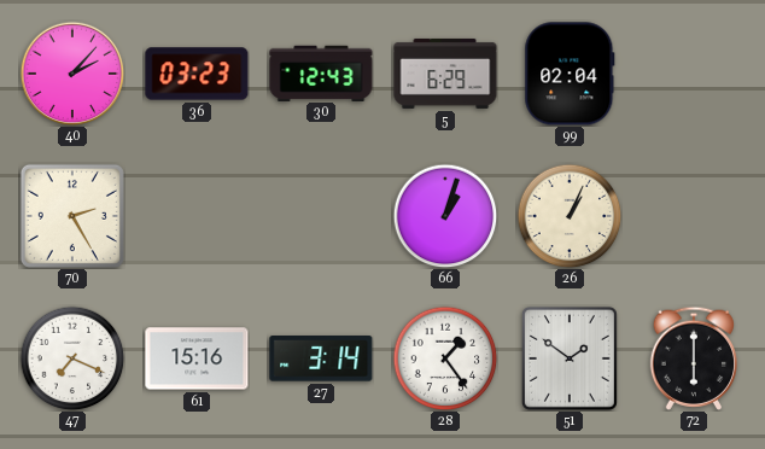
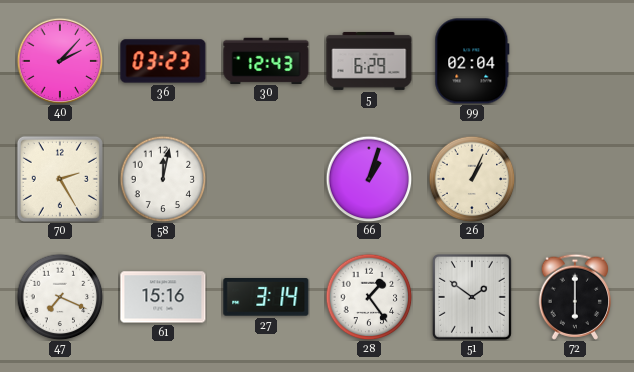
58: none -> 12:02
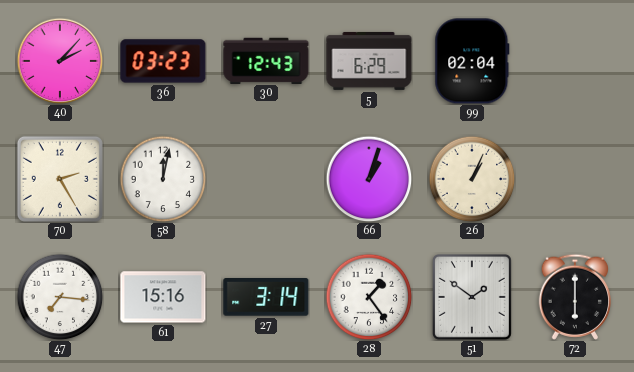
47: 7:19 -> 7:16
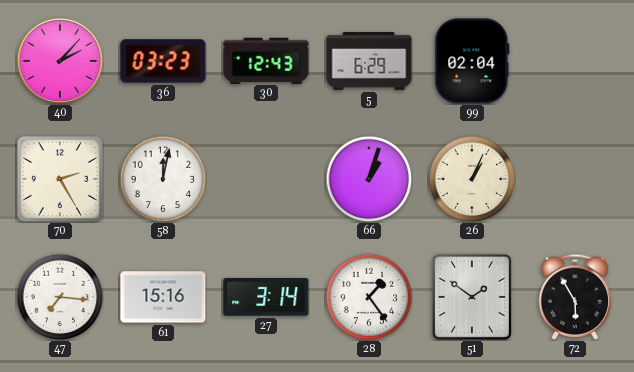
72: 6:00 -> 5:55
